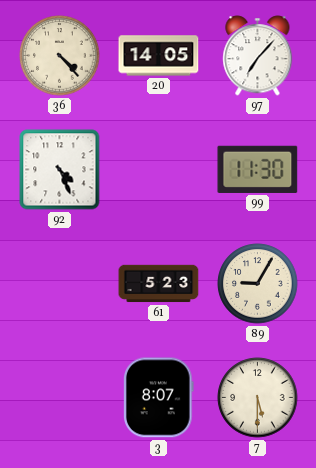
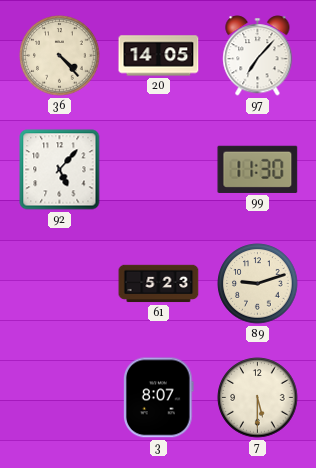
92: 4:26 -> 5:07
89: 9:05 -> 9:12
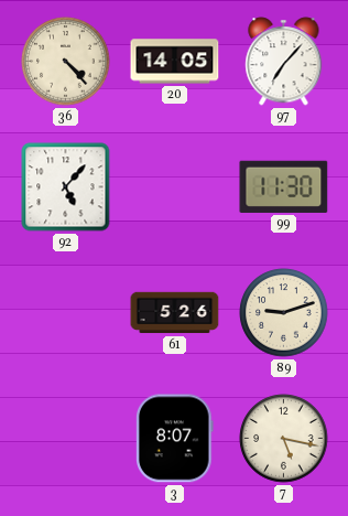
61: 5:23 -> 5:26
7: 5:30 -> 5:17
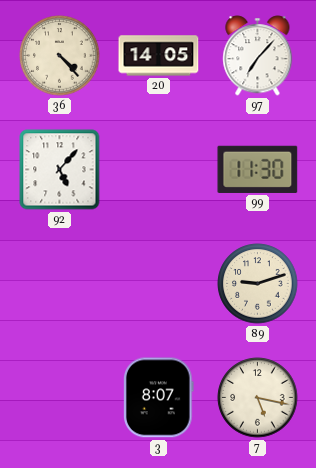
61: 5:26 -> none
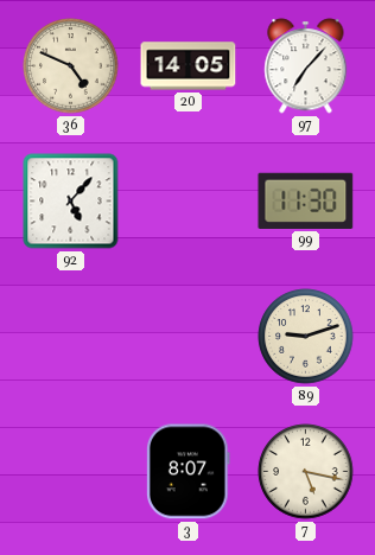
36: 4:23 -> 4:49
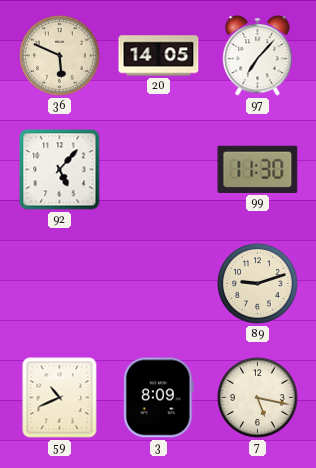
36: 4:49 -> 5:49
59: none -> 10:41
3: 8:07 -> 8:09
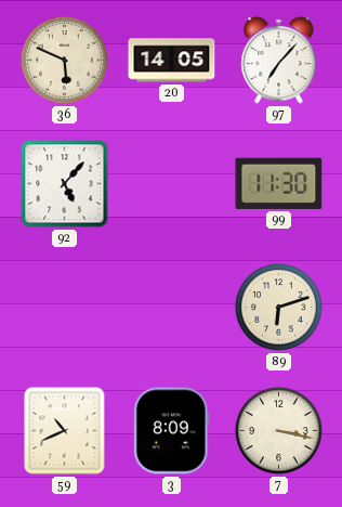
89: 9:12 -> 6:12
7: 5:17 -> 3:17
